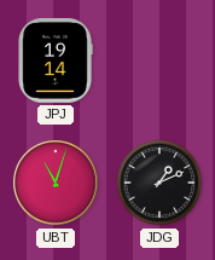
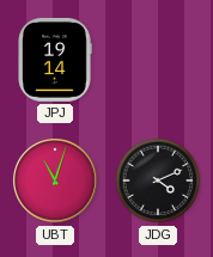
JDG: 1:11 -> 4:11
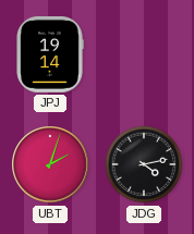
UBT: 11:03 -> 2:03
JDG: 4:11 -> 4:13
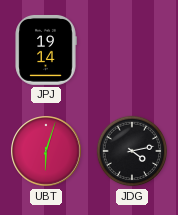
UBT: 2:03 -> 6:03
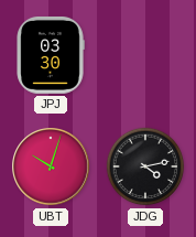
JPJ: 19:14 -> 03:30
UBT: 6:03 -> 10:03
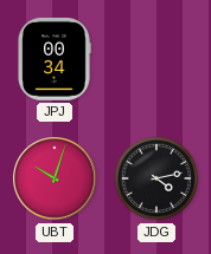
JPJ: 03:30 -> 00:34
